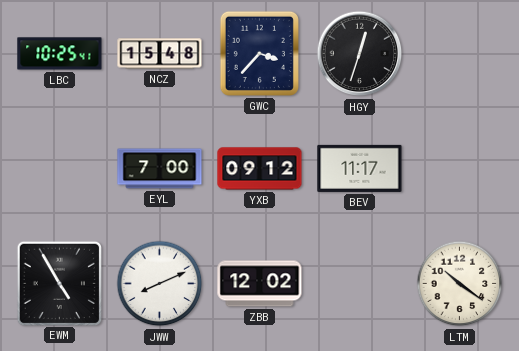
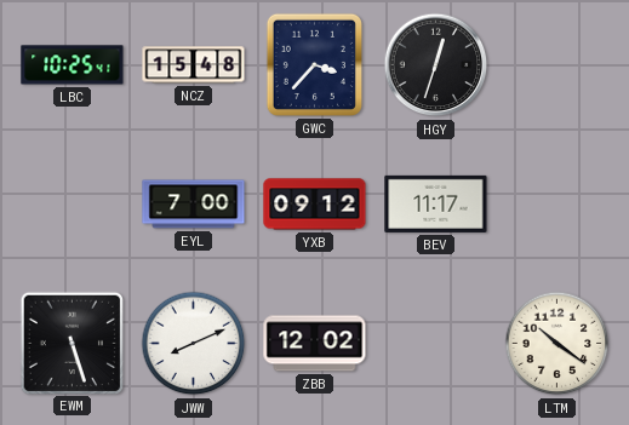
EWM: 4:55 -> 5:27
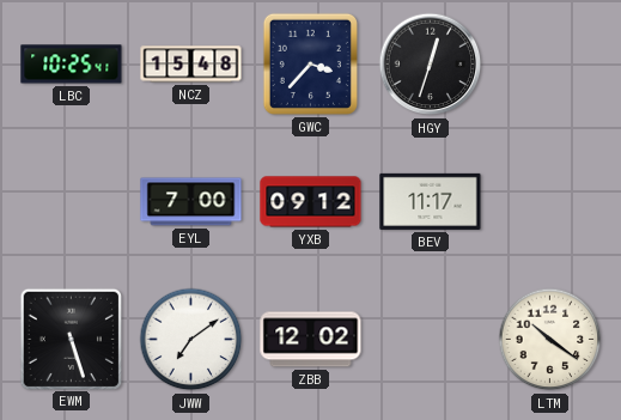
JWW: 8:11 -> 7:09
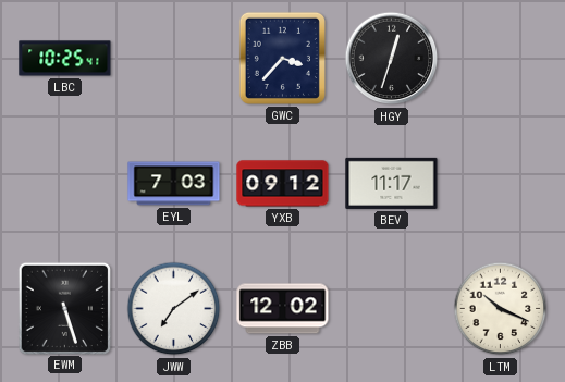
NCZ: 15:48 -> none
EYL: 7:00 -> 7:03
LTM: 10:21 -> 10:19
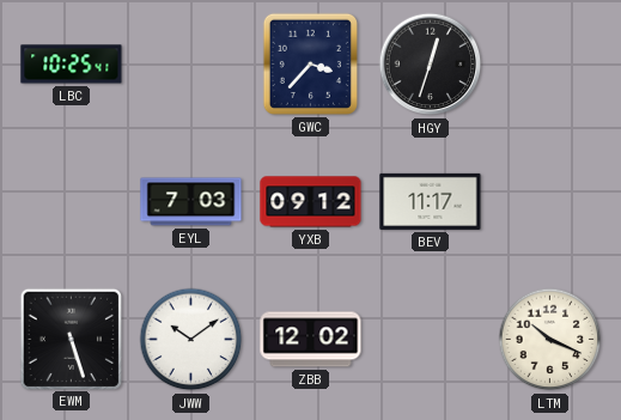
JWW: 7:09 -> 10:09
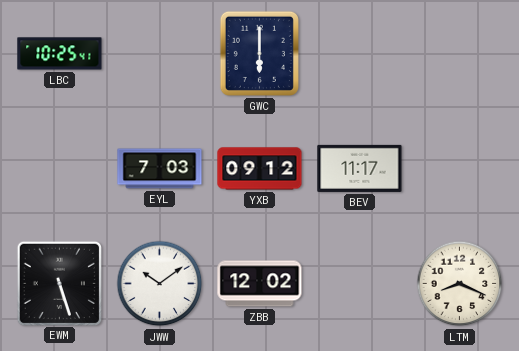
GWC: 3:37 -> 6:00
HGY: 12:33 -> none
LTM: 10:19 -> 8:19
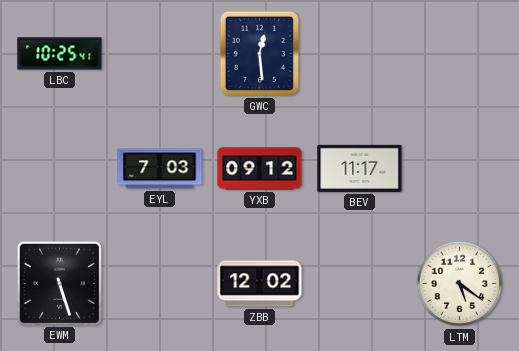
GWC: 6:00 -> 12:29
JWW: 10:09 -> none
LTM: 8:19 -> 5:21
